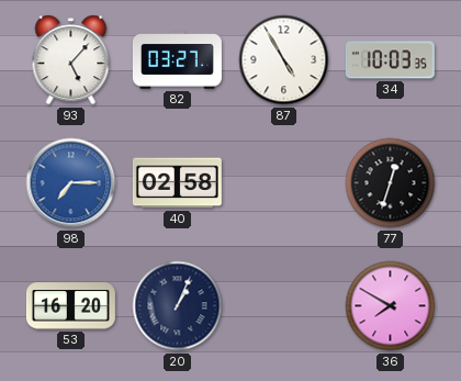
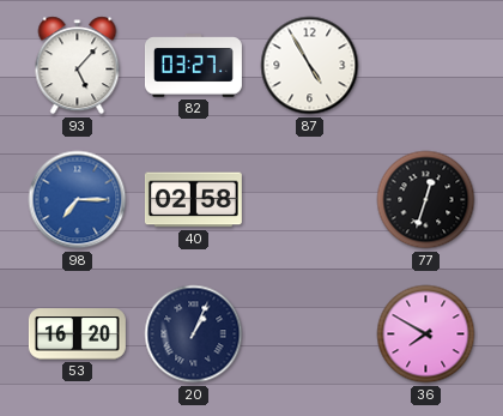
34: 10:03 -> none
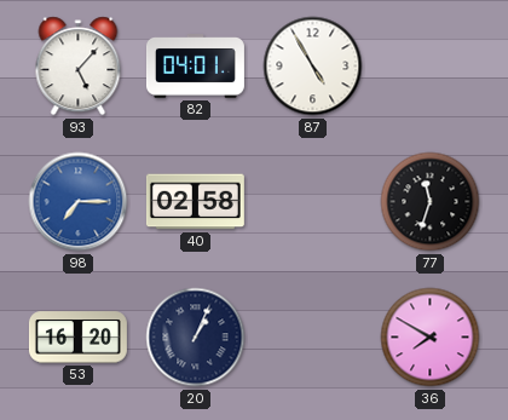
82: 03:27 -> 04:01
77: 12:33 -> 11:33
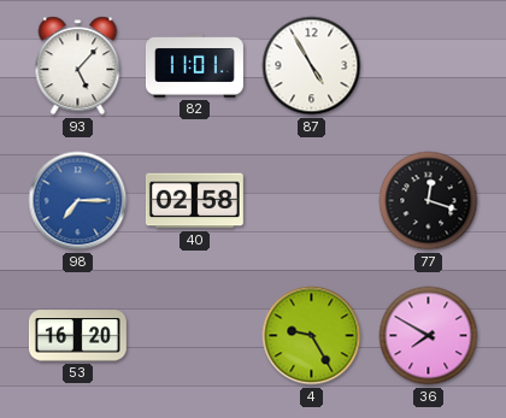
82: 04:01 -> 11:01
77: 11:33 -> 12:18
20: 1:04 -> none
4: none -> 9:25
